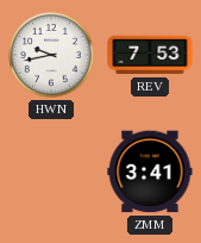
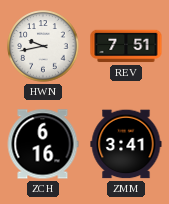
REV: 7:53 -> 7:51
ZCH: none -> 6:16
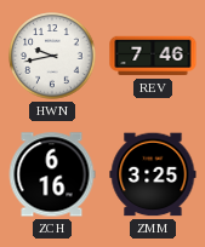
REV: 7:51 -> 7:46
ZMM: 3:41 -> 3:25
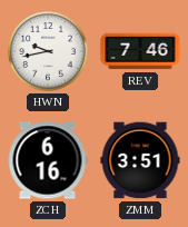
ZMM: 3:25 -> 3:51
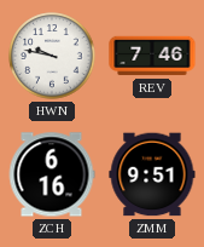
HWN: 9:43 -> 9:47
ZMM: 3:51 -> 9:51
